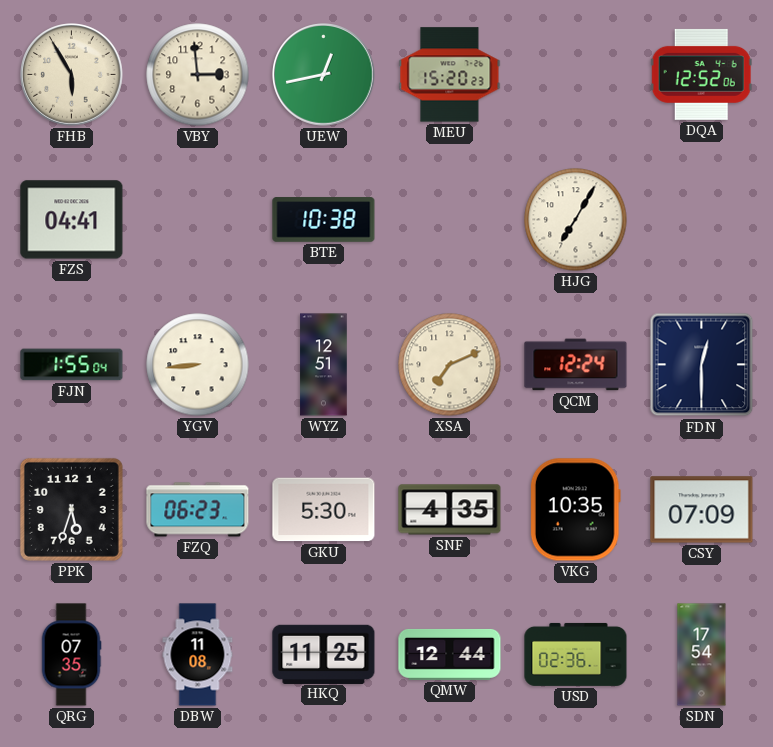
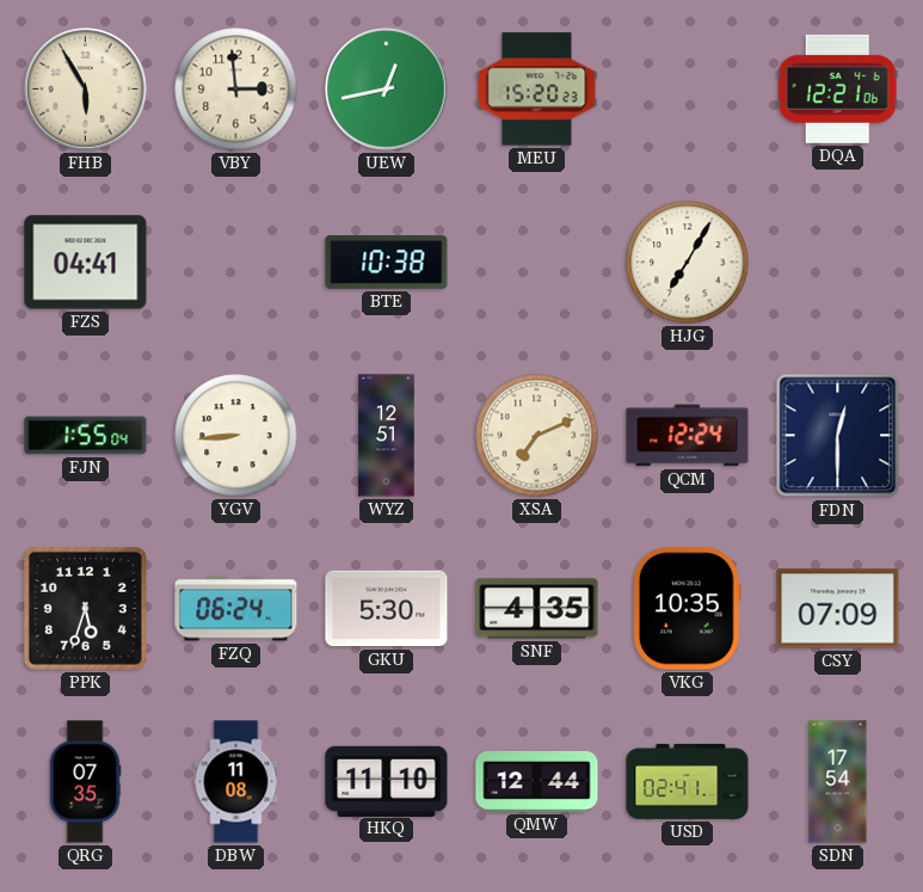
DQA: 12:52 -> 12:21
FZQ: 06:23 -> 06:24
HKQ: 11:25 -> 11:10
USD: 02:36 -> 02:41
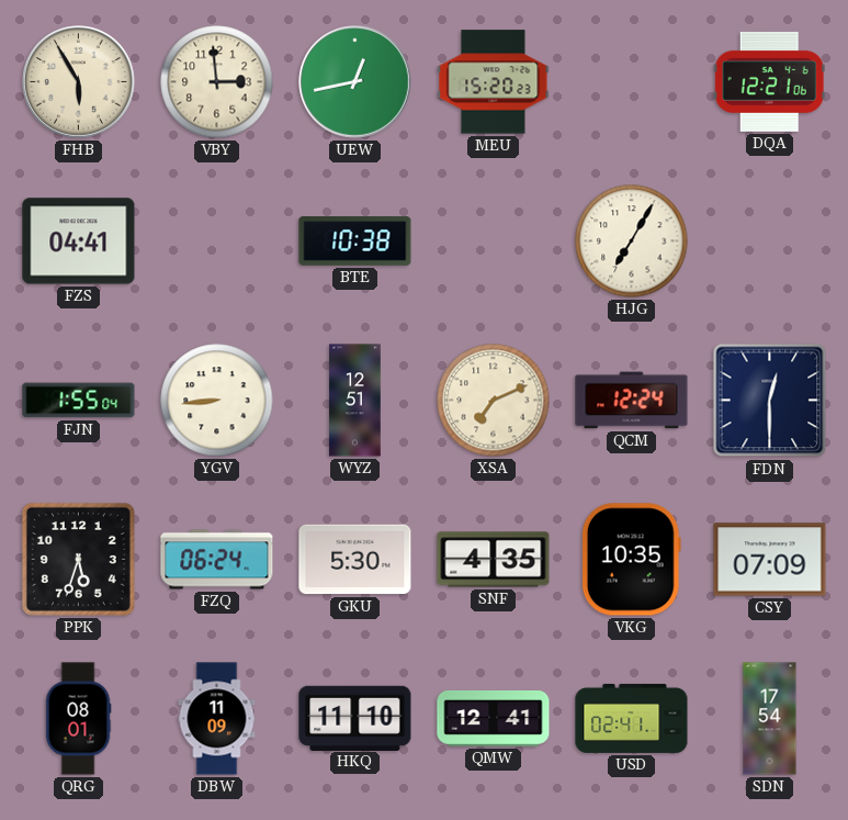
QRG: 07:35 -> 08:01
DBW: 11:08 -> 11:09
QMW: 12:44 -> 12:41
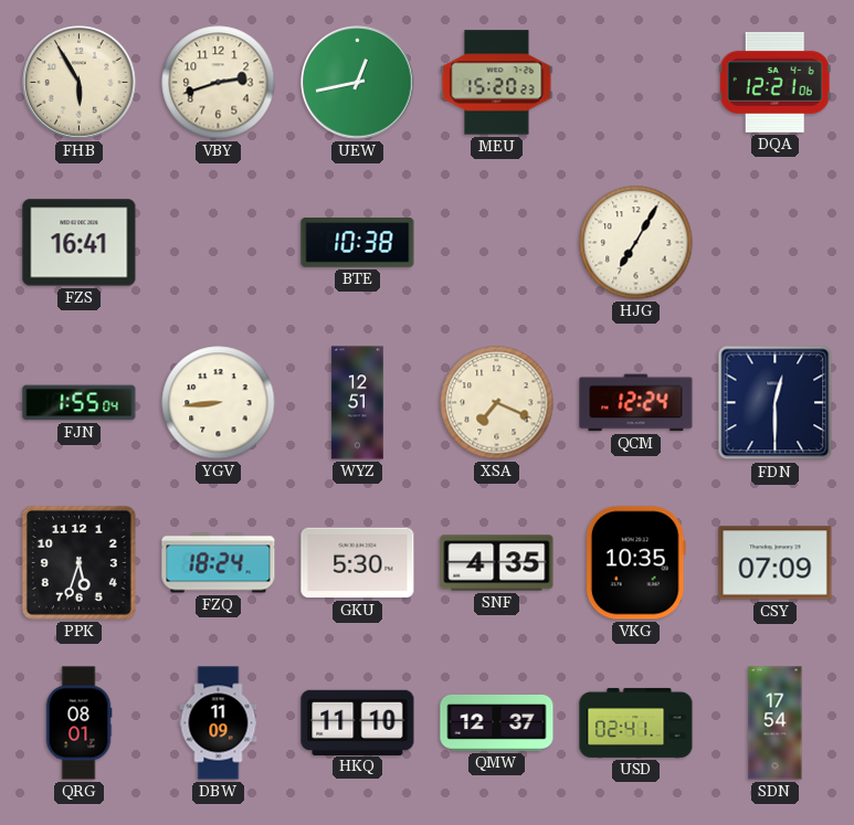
VBY: 2:59 -> 2:42
FZS: 04:41 -> 16:41
XSA: 7:11 -> 7:19
FZQ: 06:24 -> 18:24
QMW: 12:41 -> 12:37
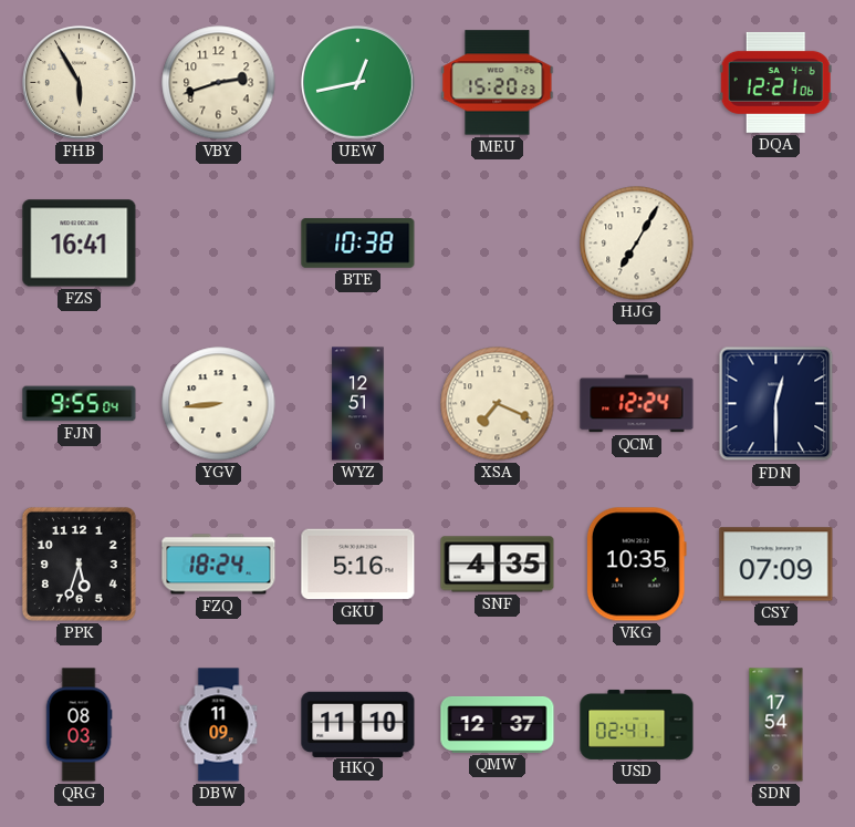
FJN: 1:55 -> 9:55
GKU: 5:30 -> 5:16
QRG: 08:01 -> 08:03
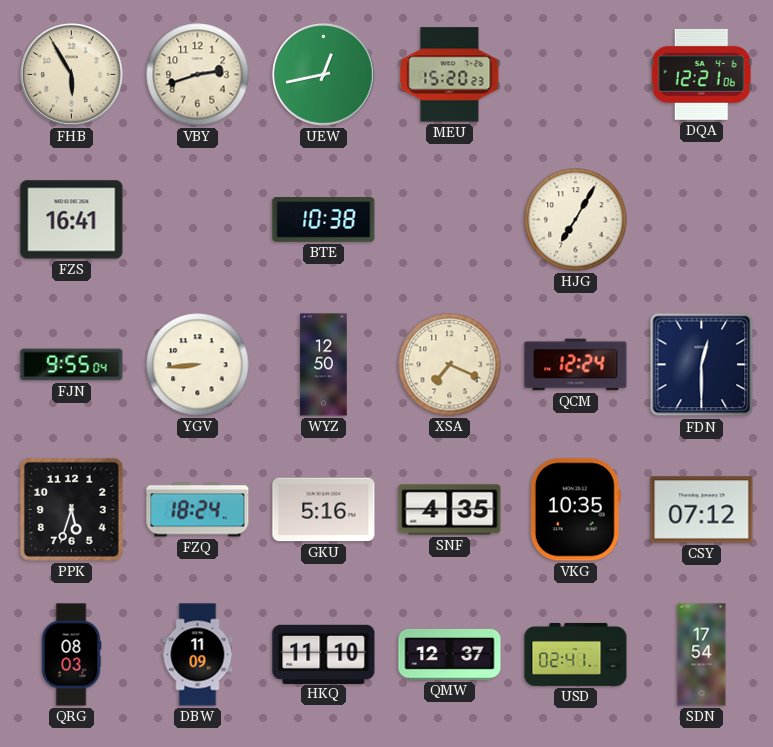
WYZ: 12:51 -> 12:50
CSY: 07:09 -> 07:12
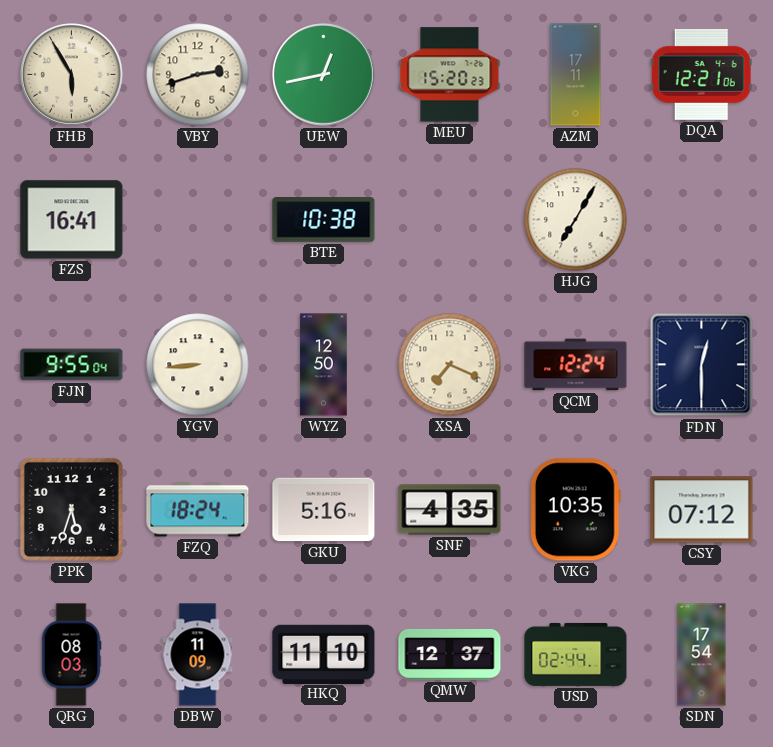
AZM: none -> 17:11
USD: 02:41 -> 02:44
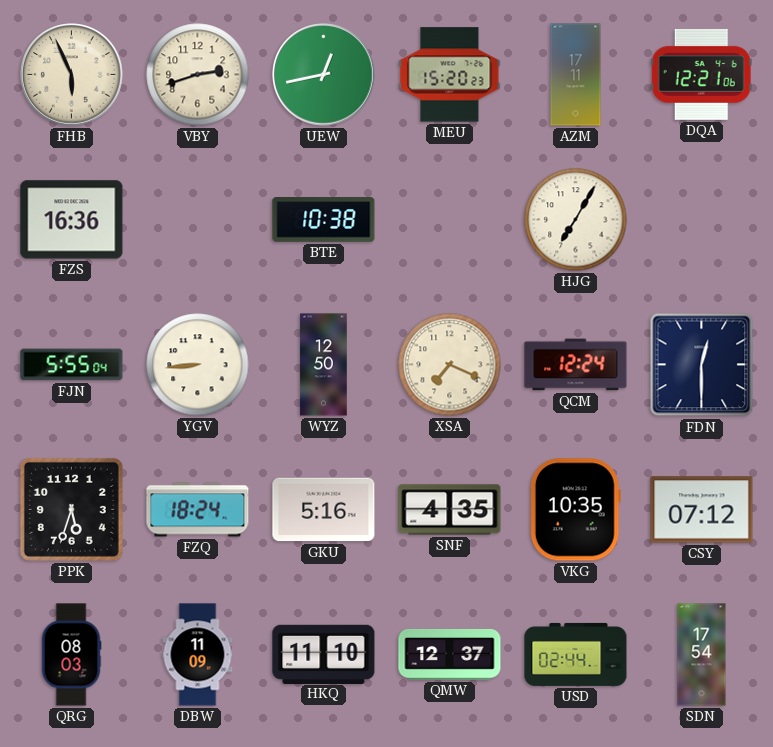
FHB: 5:55 -> 5:56
FZS: 16:41 -> 16:36
FJN: 9:55 -> 5:55
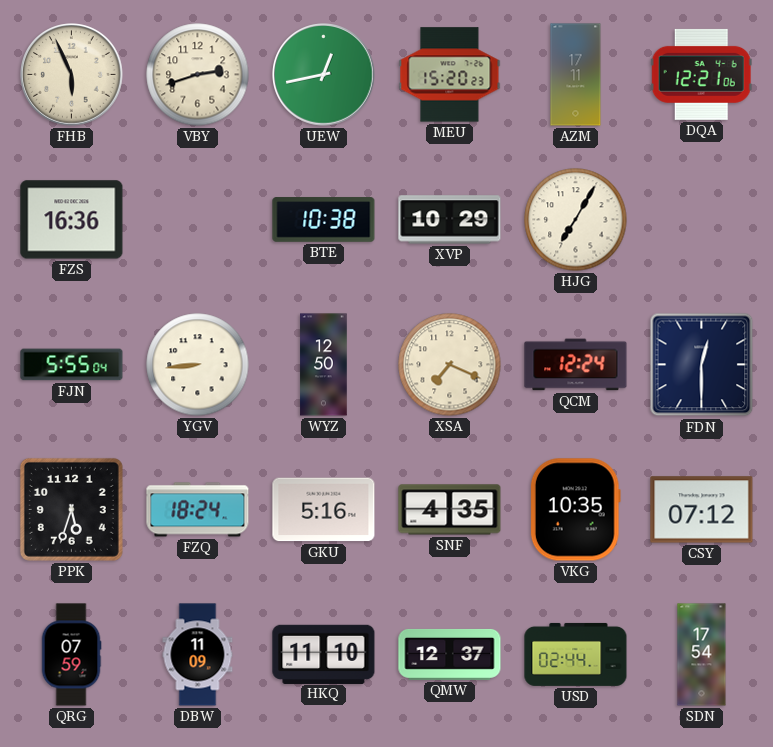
XVP: none -> 10:29
QRG: 08:03 -> 07:59
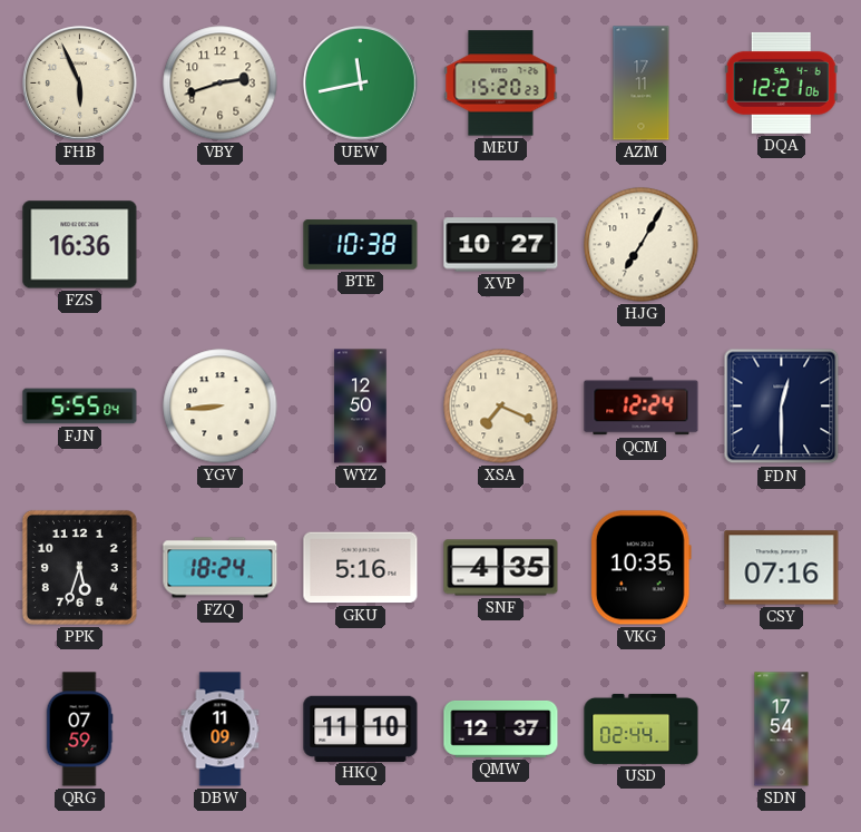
UEW: 12:43 -> 11:43
XVP: 10:29 -> 10:27
CSY: 07:12 -> 07:16
